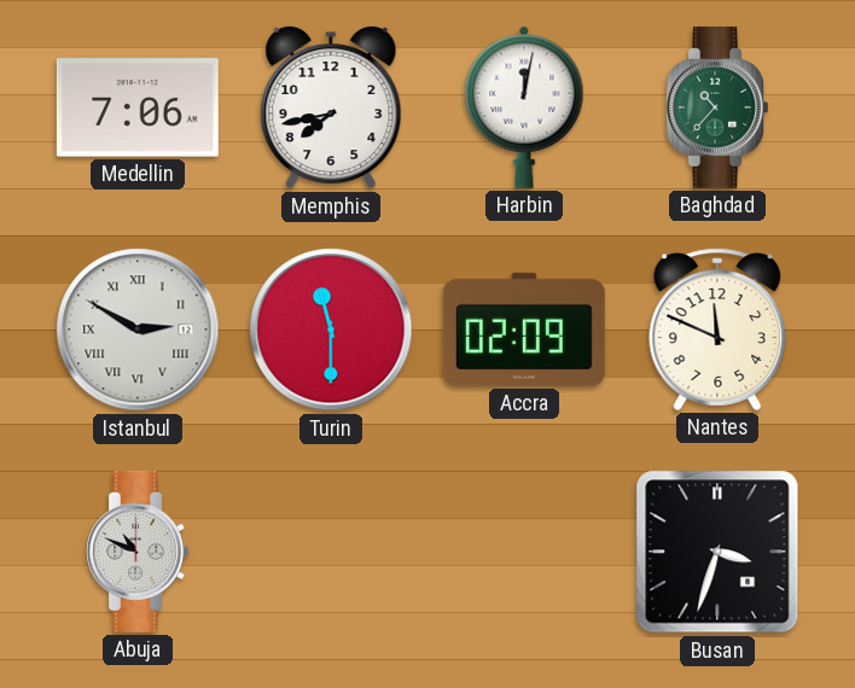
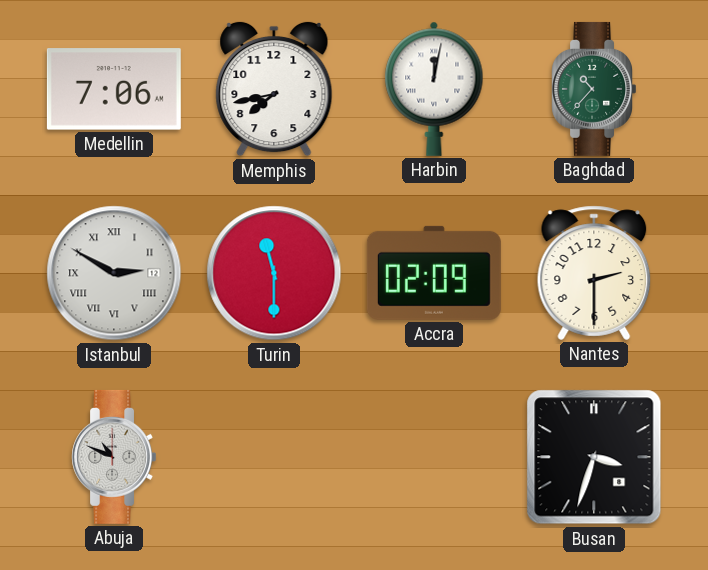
Nantes: 11:49 -> 2:30
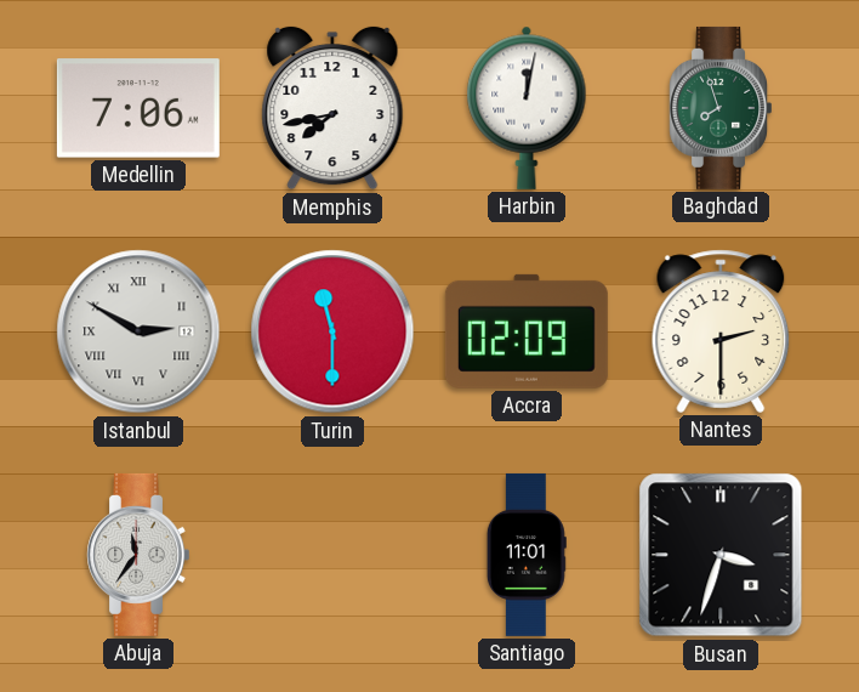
Baghdad: 10:37 -> 7:57
Abuja: 10:49 -> 11:36
Santiago: none -> 11:01
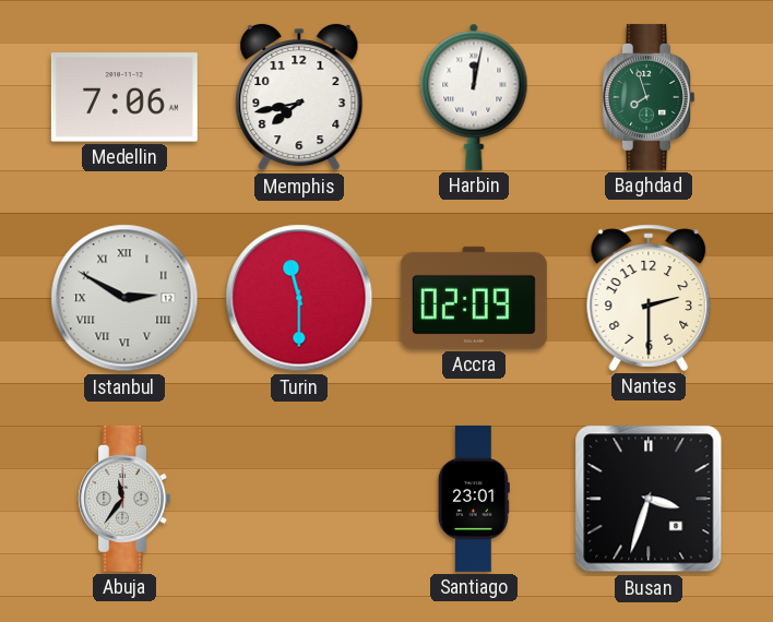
Santiago: 11:01 -> 23:01
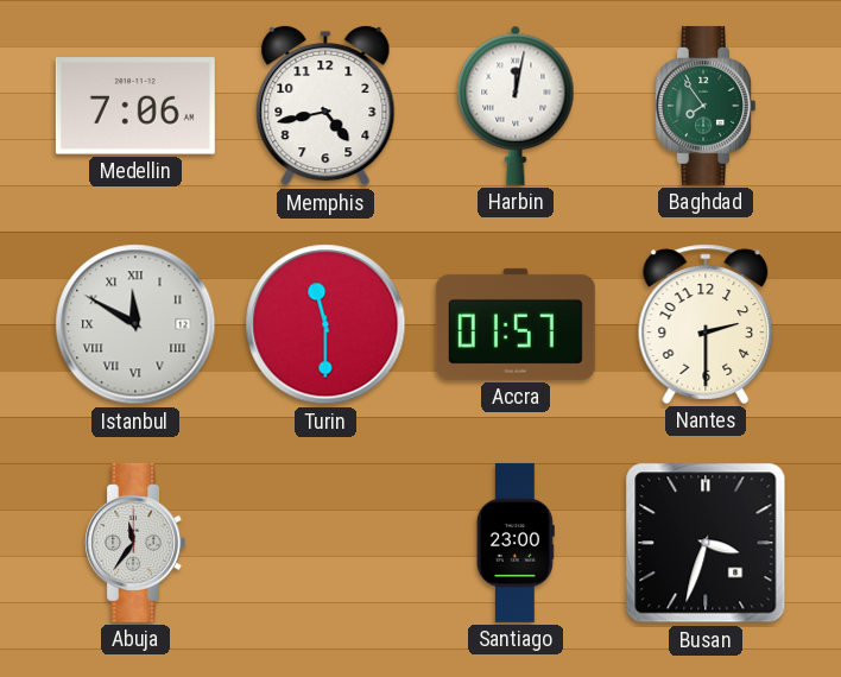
Memphis: 7:43 -> 4:43
Baghdad: 7:57 -> 7:54
Istanbul: 2:50 -> 11:50
Accra: 02:09 -> 01:57
Santiago: 23:01 -> 23:00
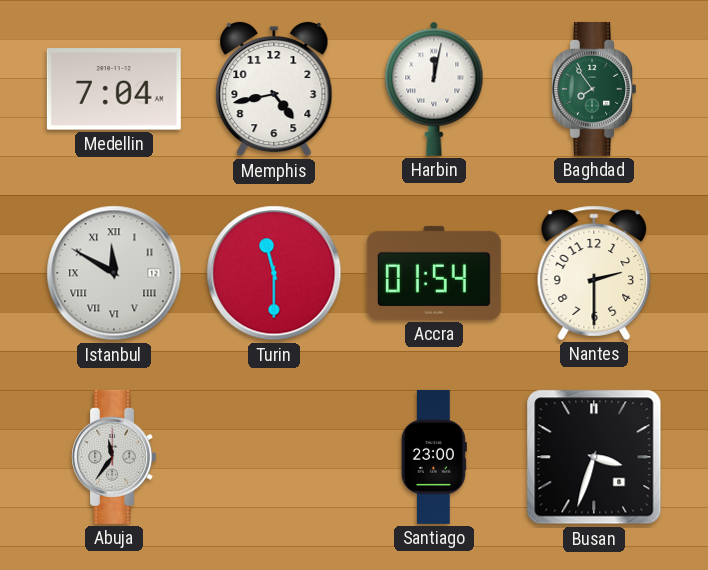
Medellin: 7:06 -> 7:04
Accra: 01:57 -> 01:54
